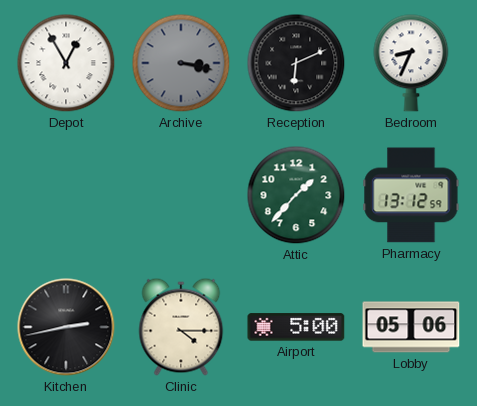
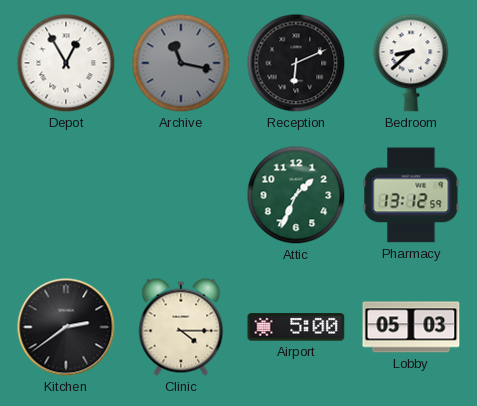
Archive: 3:17 -> 11:17
Bedroom: 8:34 -> 8:38
Attic: 1:37 -> 1:34
Kitchen: 2:43 -> 2:39
Lobby: 05:06 -> 05:03
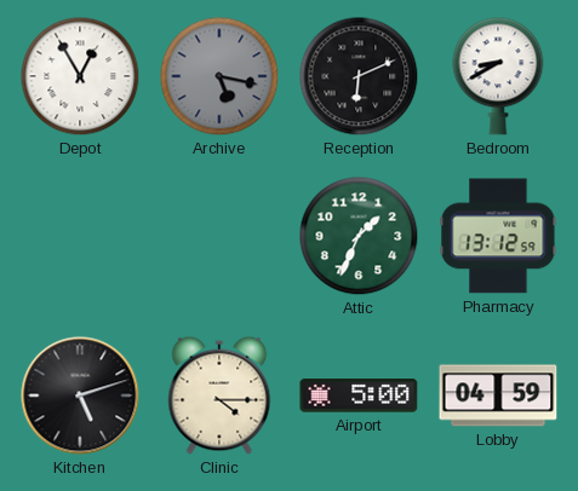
Archive: 11:17 -> 5:17
Bedroom: 8:38 -> 8:40
Kitchen: 2:39 -> 5:12
Lobby: 05:03 -> 04:59
